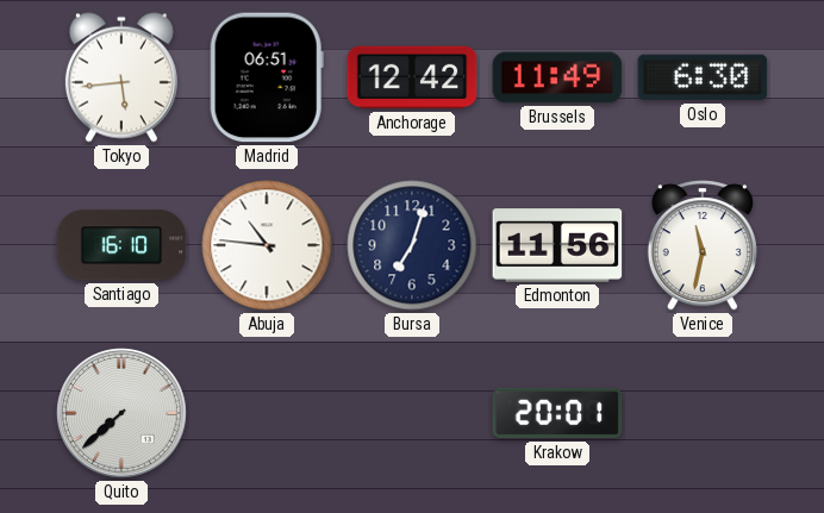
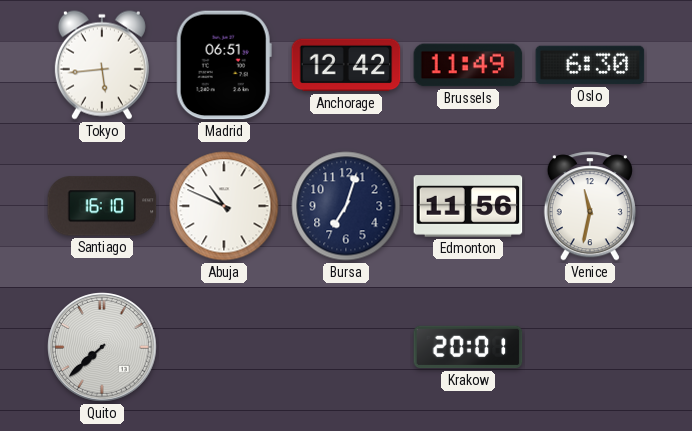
Abuja: 10:46 -> 10:49
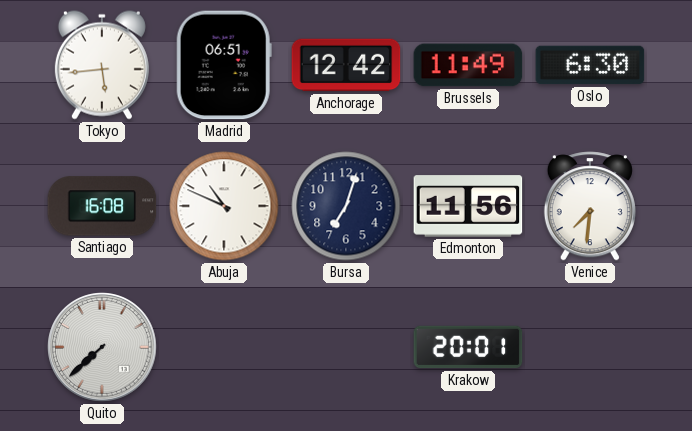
Santiago: 16:10 -> 16:08
Venice: 11:32 -> 7:31
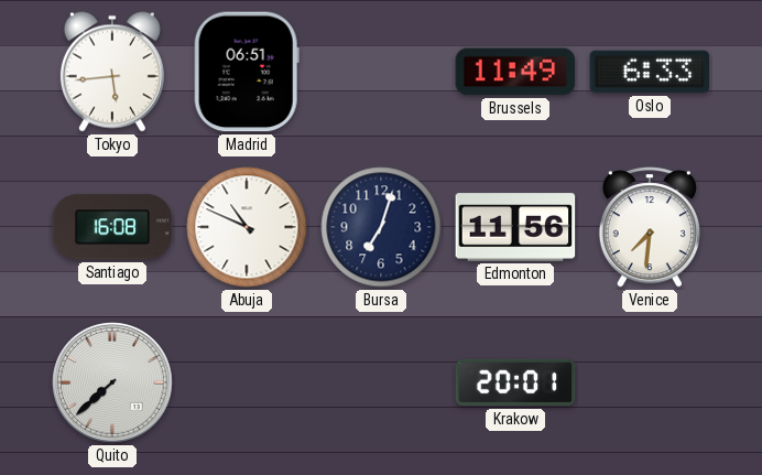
Anchorage: 12:42 -> none
Oslo: 6:30 -> 6:33
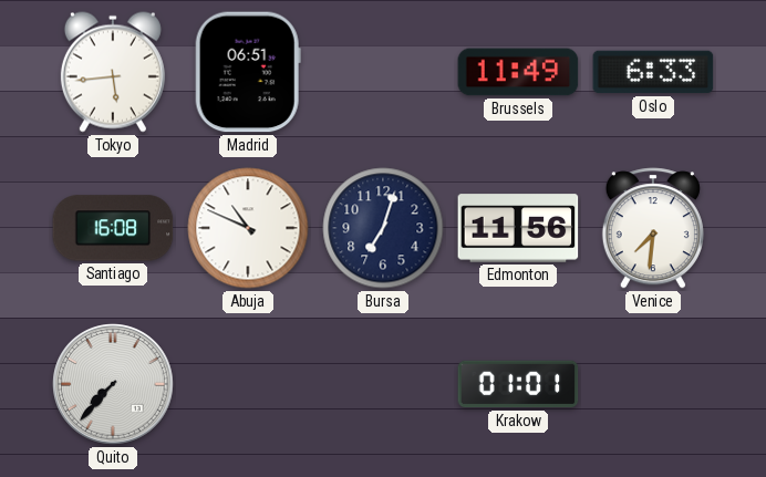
Quito: 7:38 -> 7:37
Krakow: 20:01 -> 01:01
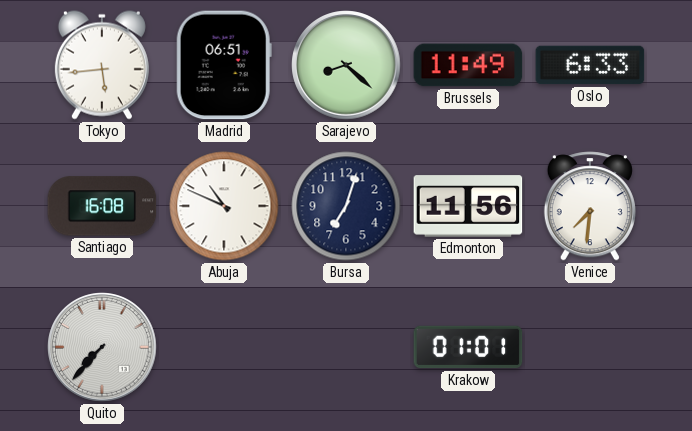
Sarajevo: none -> 8:22
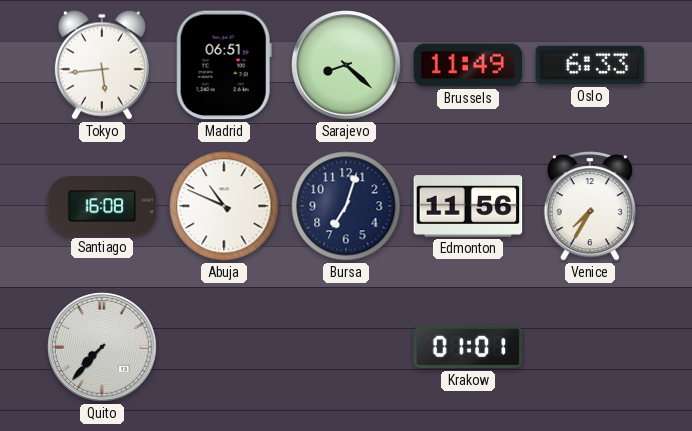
Venice: 7:31 -> 7:35
